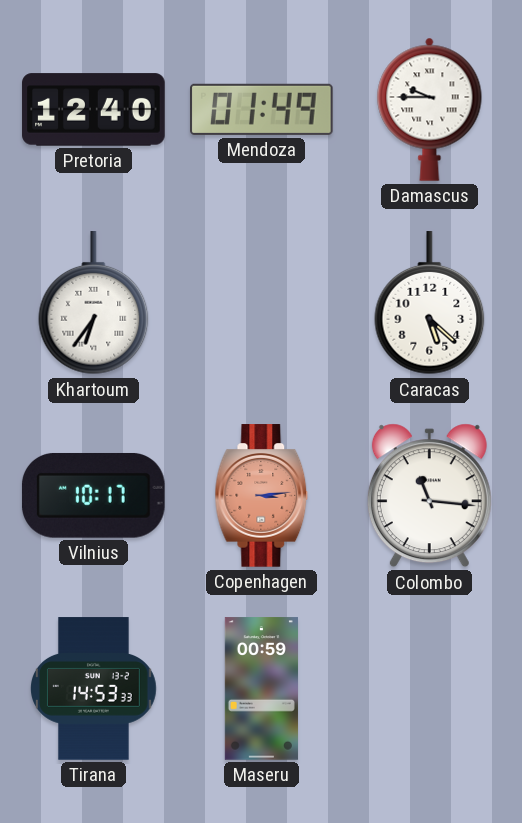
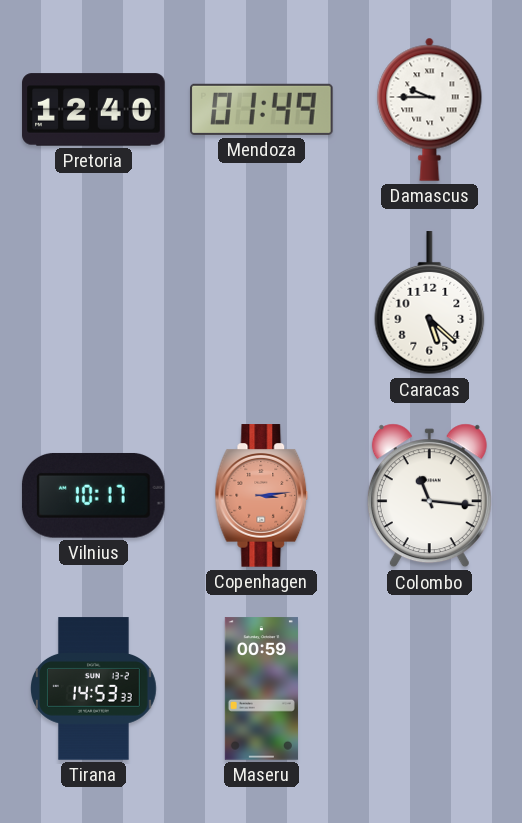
Khartoum: 6:36 -> none
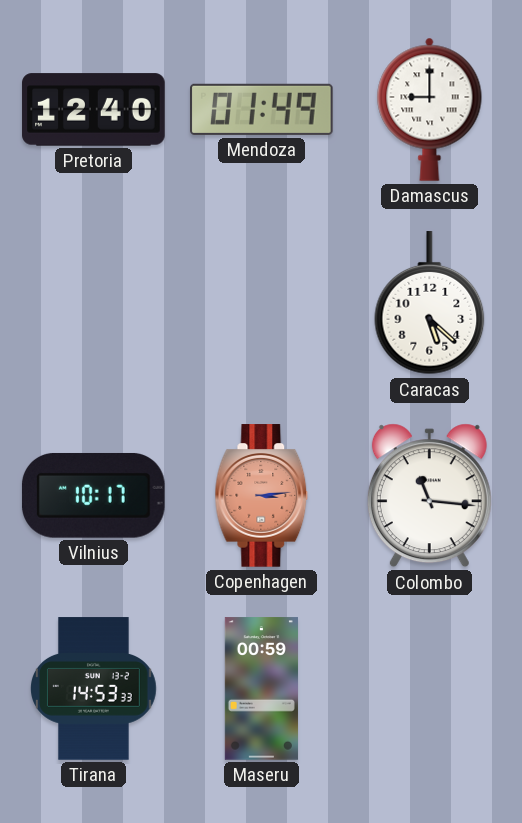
Damascus: 9:45 -> 9:00
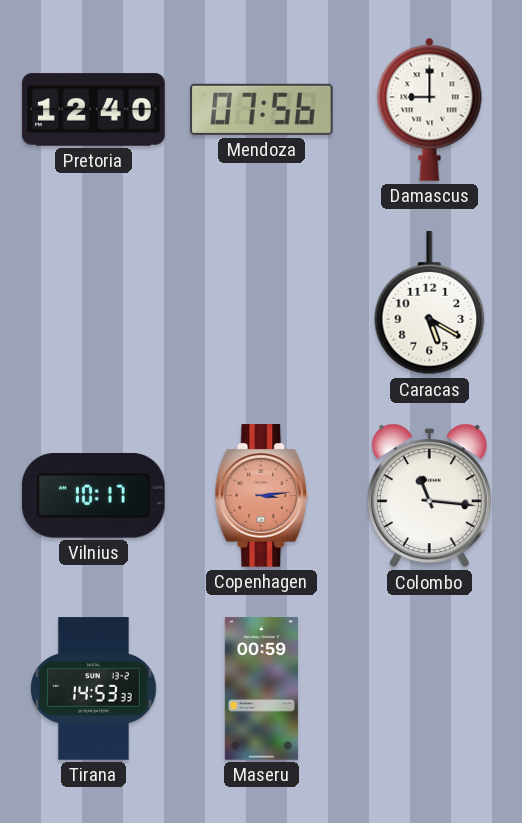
Mendoza: 01:49 -> 07:56
Caracas: 5:22 -> 5:20
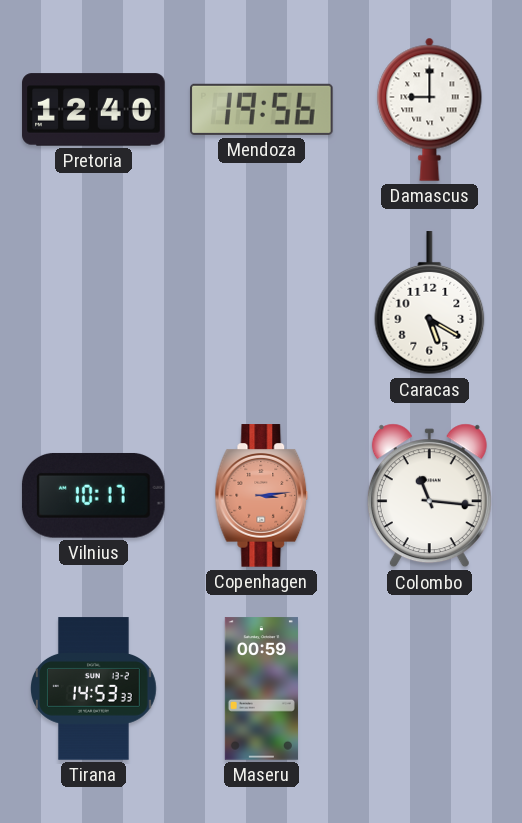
Mendoza: 07:56 -> 19:56
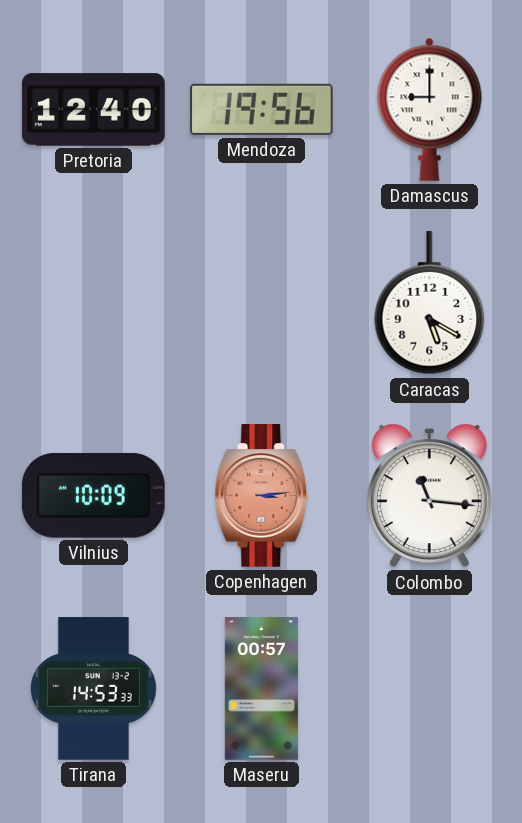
Vilnius: 10:17 -> 10:09
Maseru: 00:59 -> 00:57
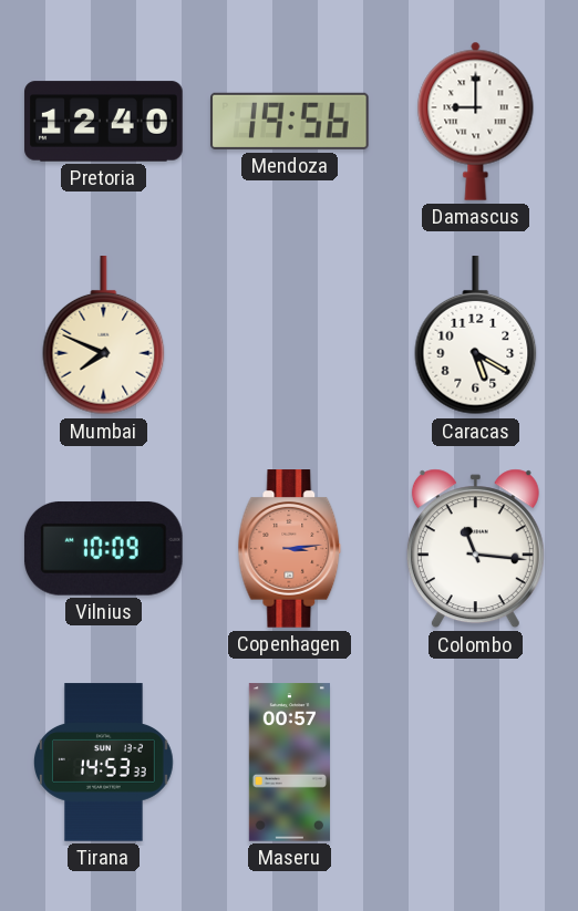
Mumbai: none -> 7:49
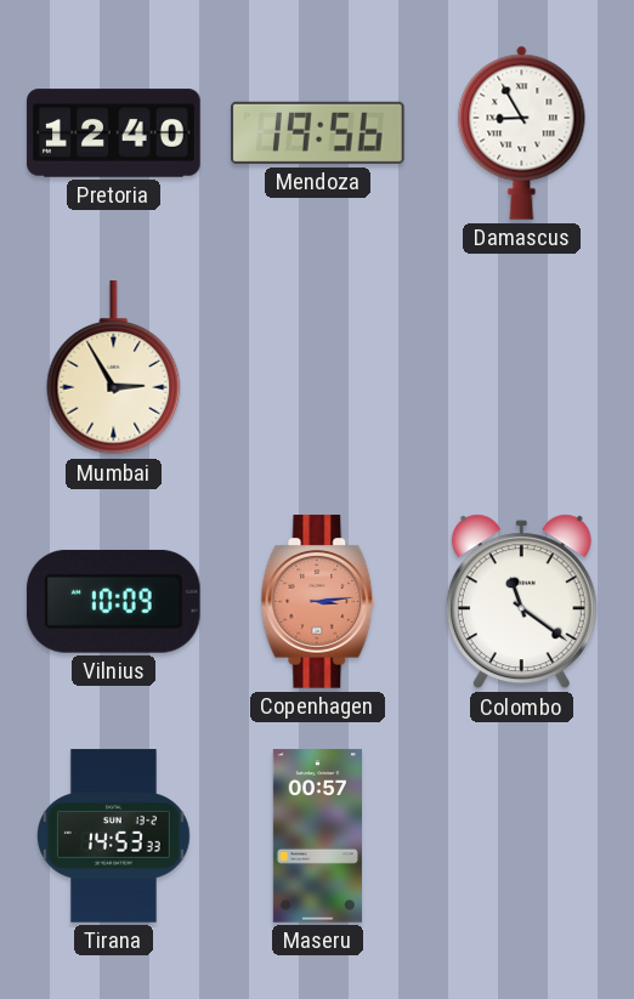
Damascus: 9:00 -> 8:55
Mumbai: 7:49 -> 2:55
Caracas: 5:20 -> none
Colombo: 11:16 -> 11:21
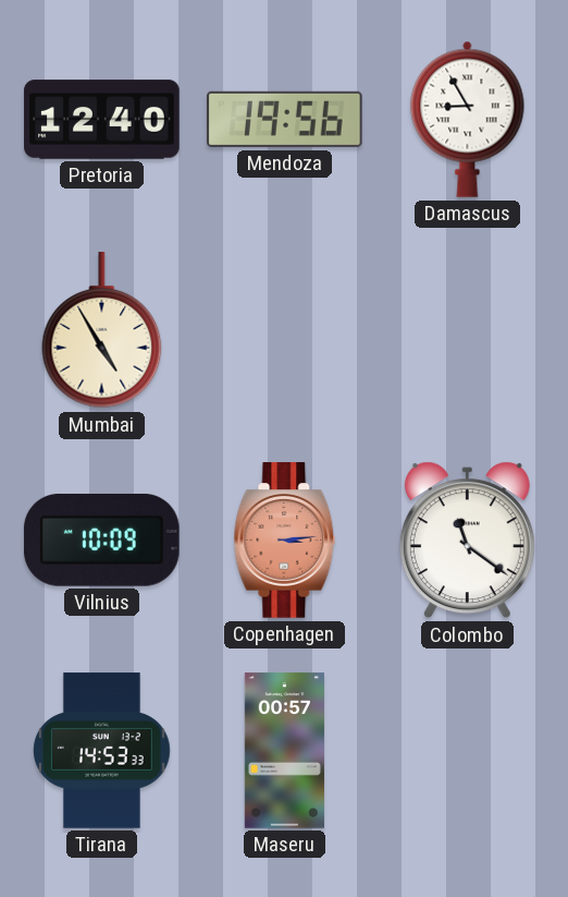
Mumbai: 2:55 -> 4:55
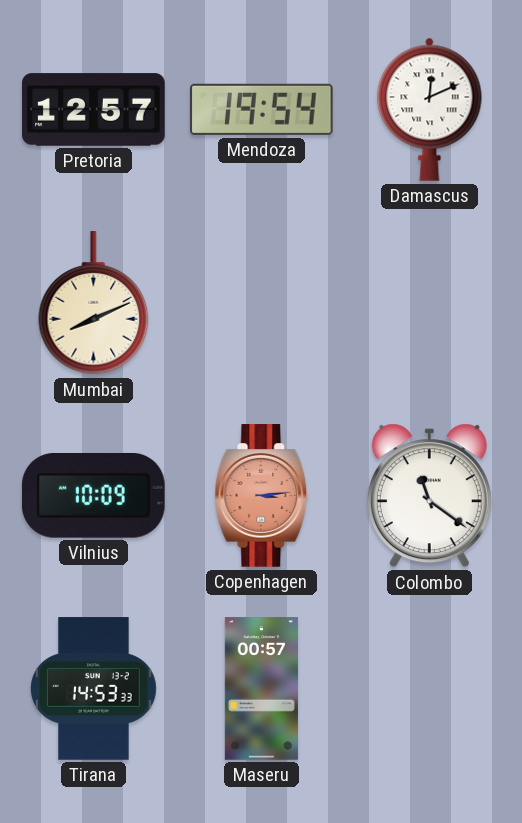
Pretoria: 12:40 -> 12:57
Mendoza: 19:56 -> 19:54
Damascus: 8:55 -> 12:11
Mumbai: 4:55 -> 8:11
